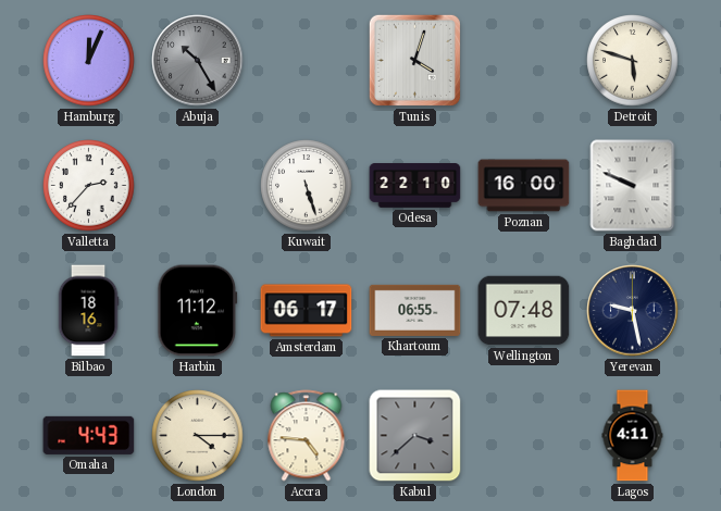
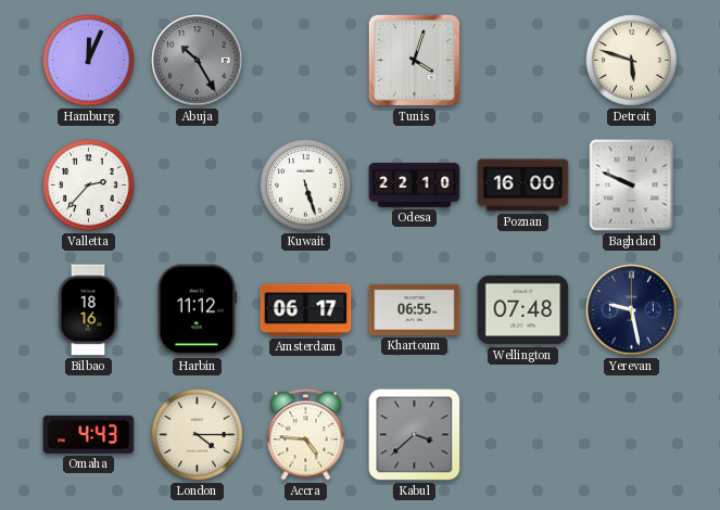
Lagos: 4:11 -> none
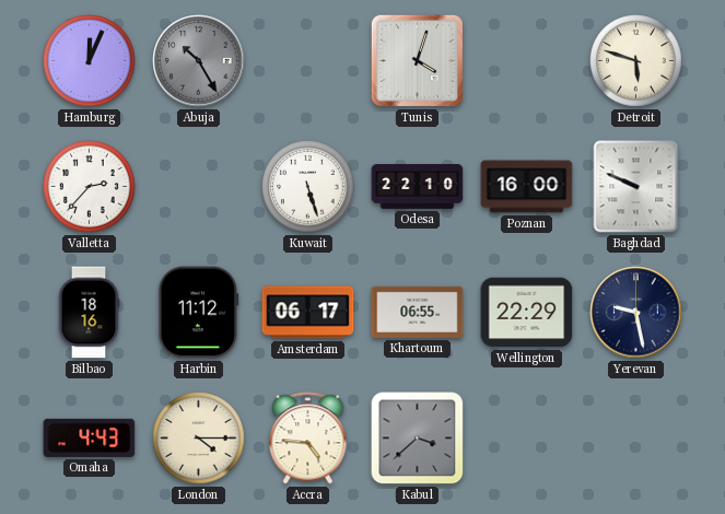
Wellington: 07:48 -> 22:29
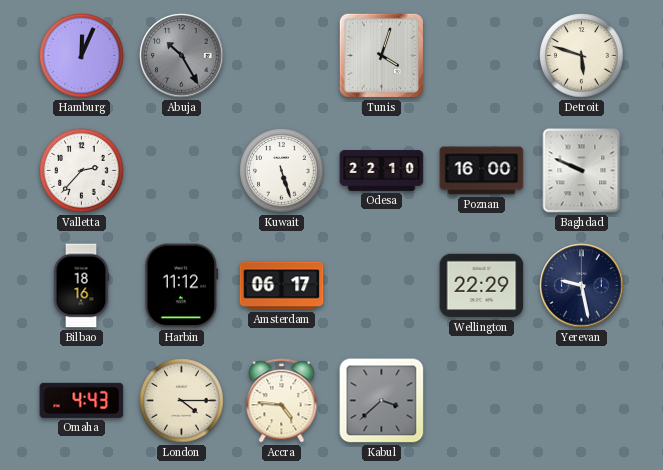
Khartoum: 06:55 -> none
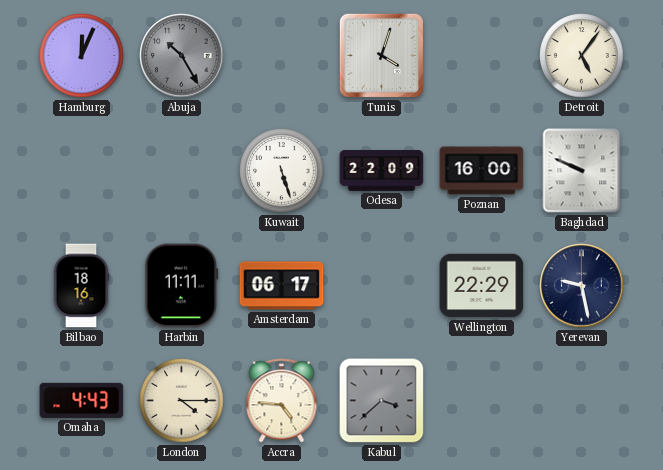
Detroit: 5:48 -> 5:06
Valletta: 2:37 -> none
Odesa: 22:10 -> 22:09
Harbin: 11:12 -> 11:11
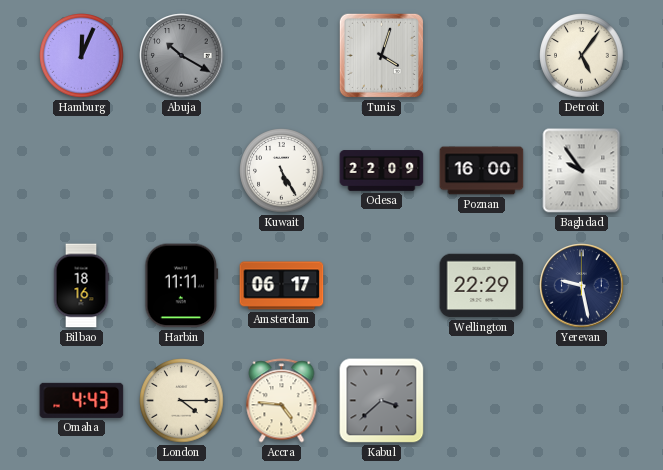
Abuja: 10:25 -> 10:20
Kuwait: 5:27 -> 5:25
Baghdad: 9:49 -> 9:54
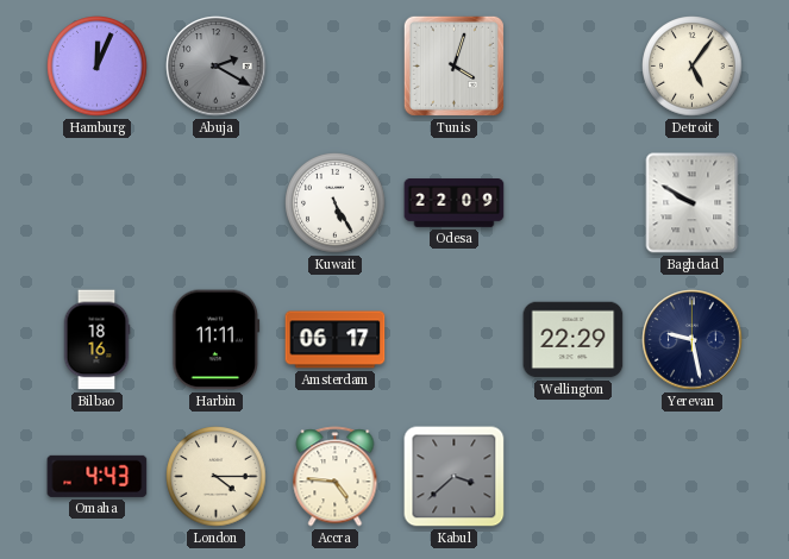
Abuja: 10:20 -> 2:20
Poznan: 16:00 -> none
Baghdad: 9:54 -> 9:50
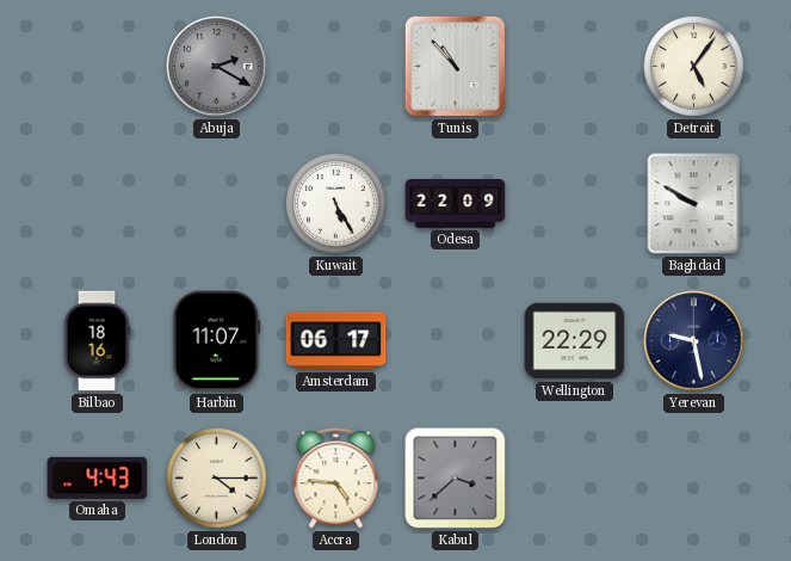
Hamburg: 12:04 -> none
Tunis: 4:03 -> 10:53
Harbin: 11:11 -> 11:07
